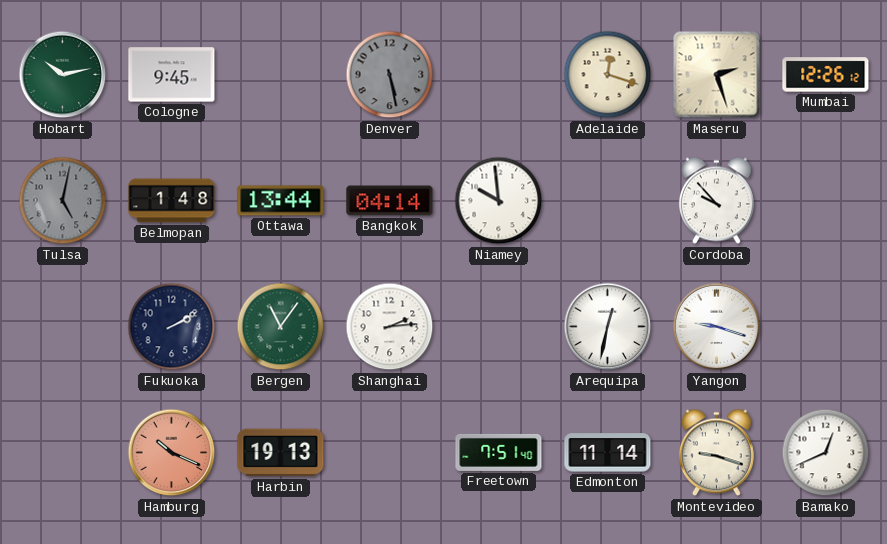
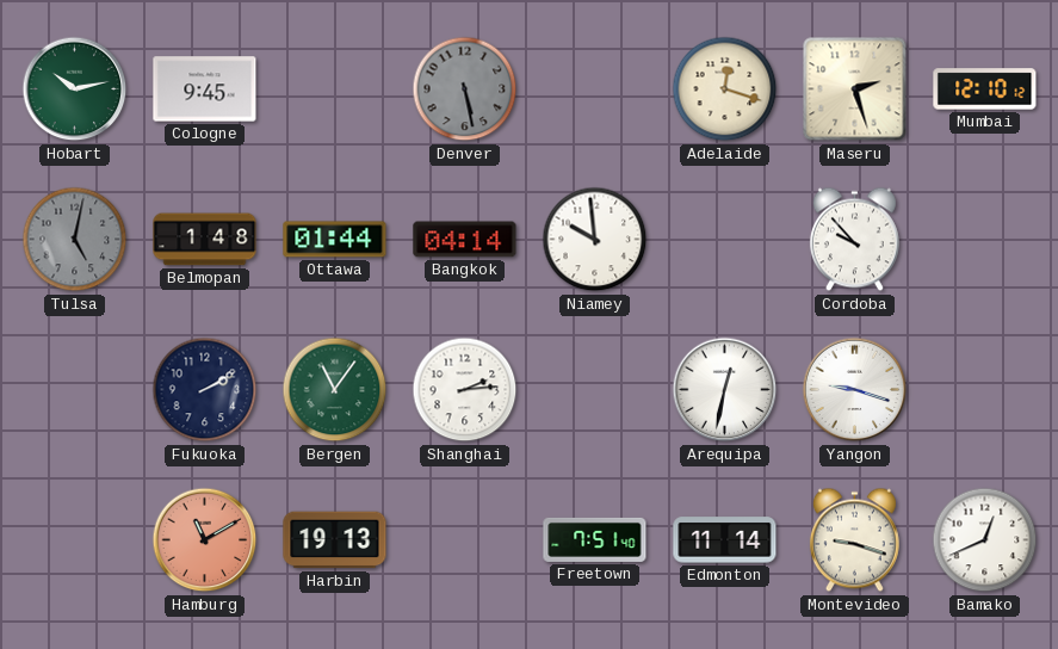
Mumbai: 12:26 -> 12:10
Ottawa: 13:44 -> 01:44
Hamburg: 10:19 -> 11:10
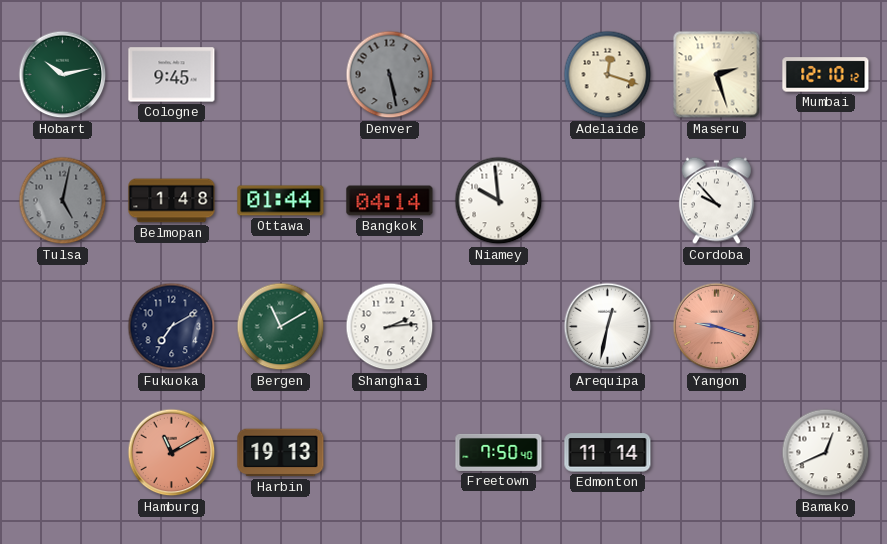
Fukuoka: 2:10 -> 7:10
Bergen: 11:06 -> 11:10
Yangon dial: white -> salmon
Freetown: 7:51 -> 7:50
Montevideo: 9:18 -> none
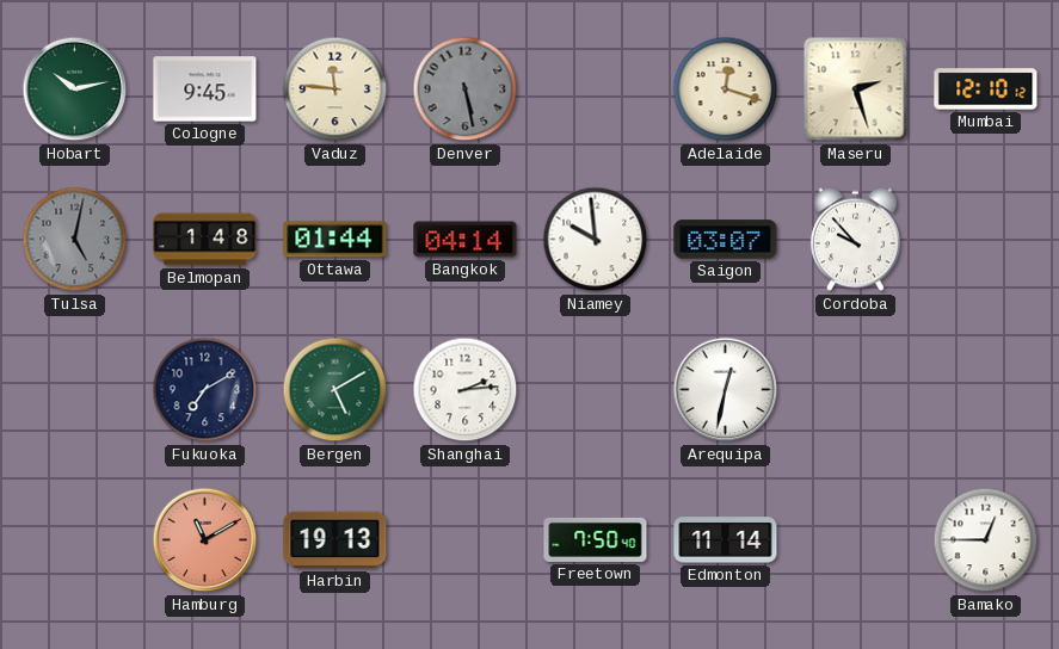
Vaduz: none -> 11:46
Saigon: none -> 03:07
Bergen: 11:10 -> 5:10
Yangon: 9:18 -> none
Bamako: 12:41 -> 12:45
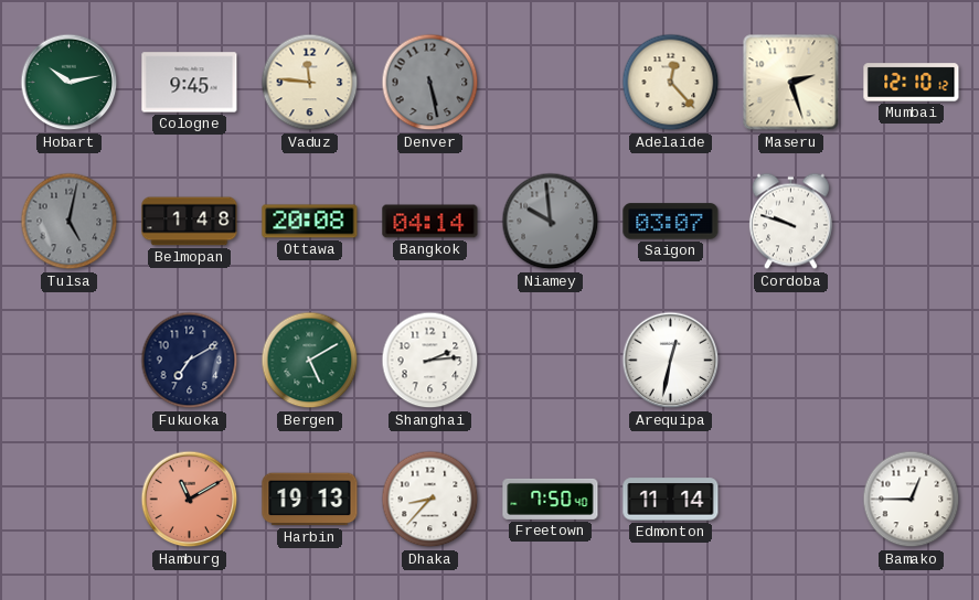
Adelaide: 12:18 -> 12:23
Ottawa: 01:44 -> 20:08
Niamey dial: white -> grey
Cordoba: 9:53 -> 9:48
Dhaka: none -> 8:37
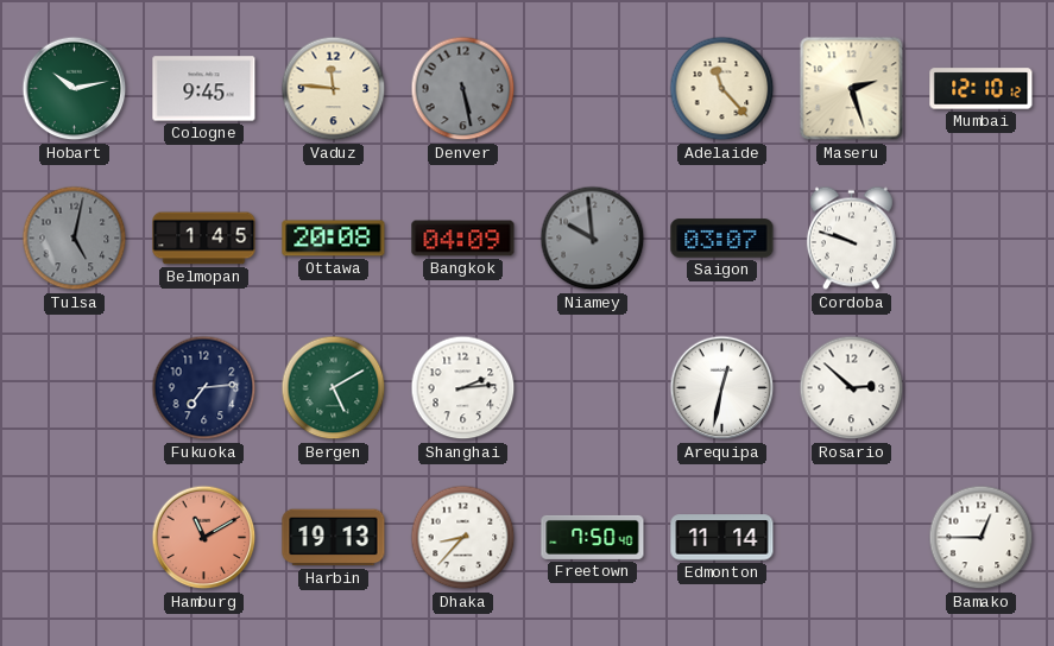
Adelaide: 12:23 -> 11:23
Belmopan: 1:48 -> 1:45
Bangkok: 04:14 -> 04:09
Fukuoka: 7:10 -> 7:14
Rosario: none -> 2:52
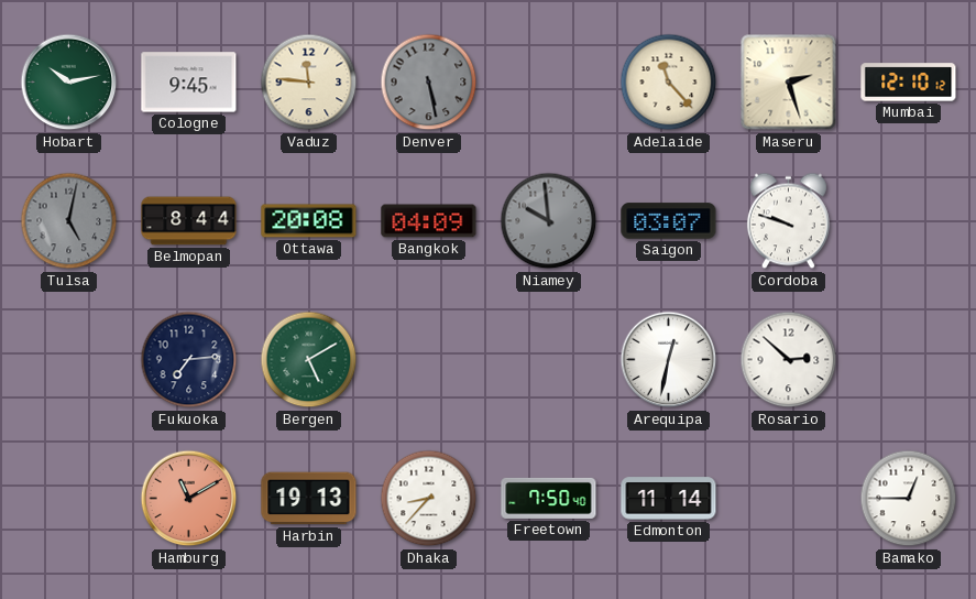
Belmopan: 1:45 -> 8:44
Shanghai: 2:14 -> none
